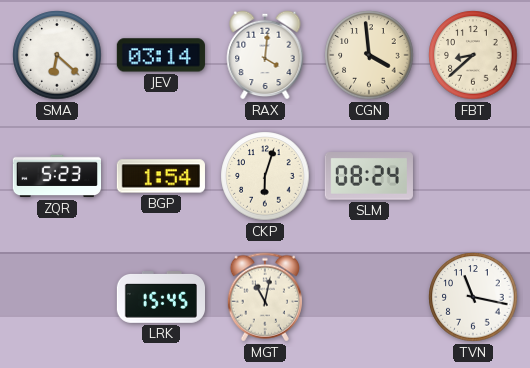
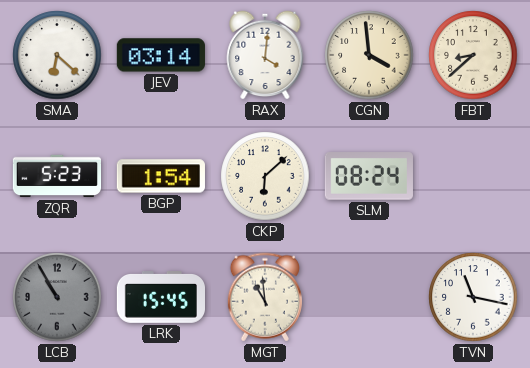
CKP: 6:03 -> 6:08
LCB: none -> 10:55
MGT: 11:02 -> 10:59
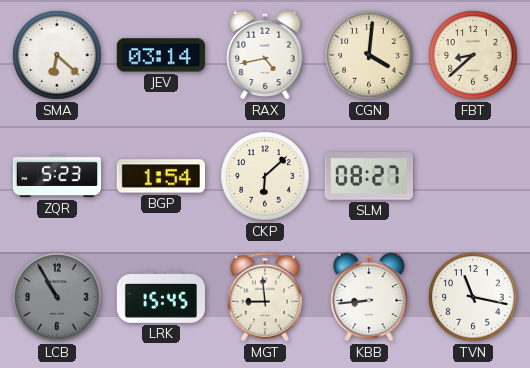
RAX: 4:01 -> 4:43
CGN: 3:59 -> 4:01
SLM: 08:24 -> 08:27
MGT: 10:59 -> 8:59
KBB: none -> 8:44
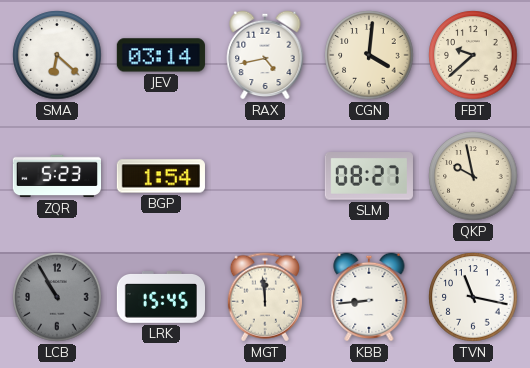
FBT: 8:38 -> 9:38
CKP: 6:08 -> none
QKP: none -> 9:58
MGT: 8:59 -> 11:59
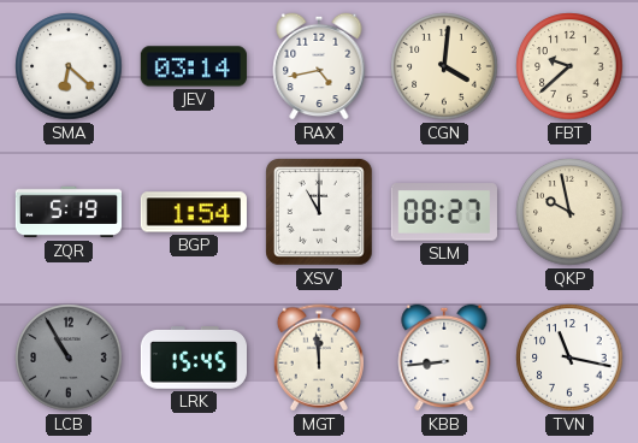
ZQR: 5:23 -> 5:19
XSV: none -> 11:00
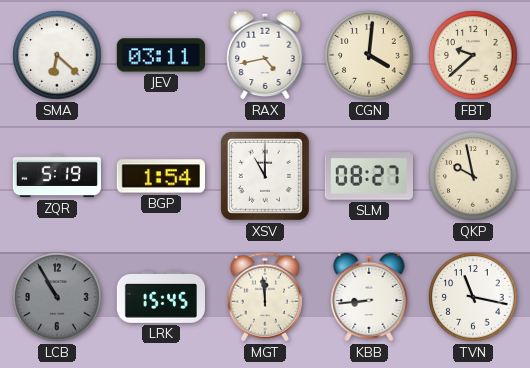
JEV: 03:14 -> 03:11
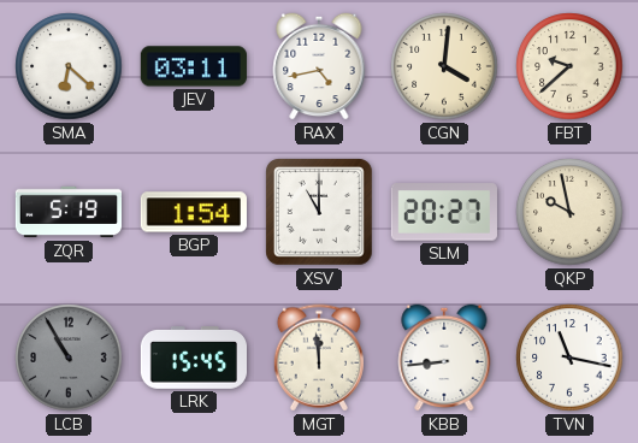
SLM: 08:27 -> 20:27
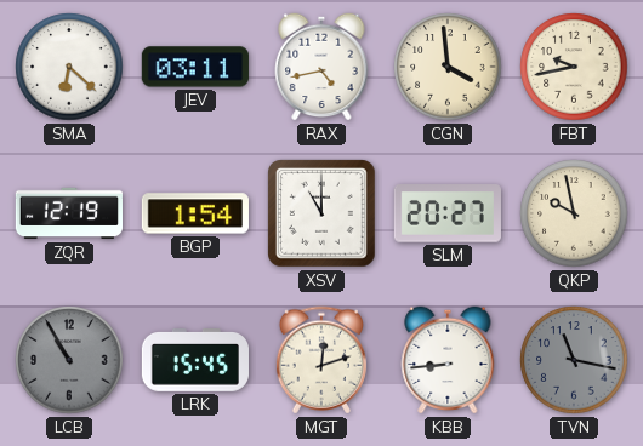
CGN: 4:01 -> 3:59
FBT: 9:38 -> 9:43
ZQR: 5:19 -> 12:19
MGT: 11:59 -> 12:12
TVN dial: white -> grey
